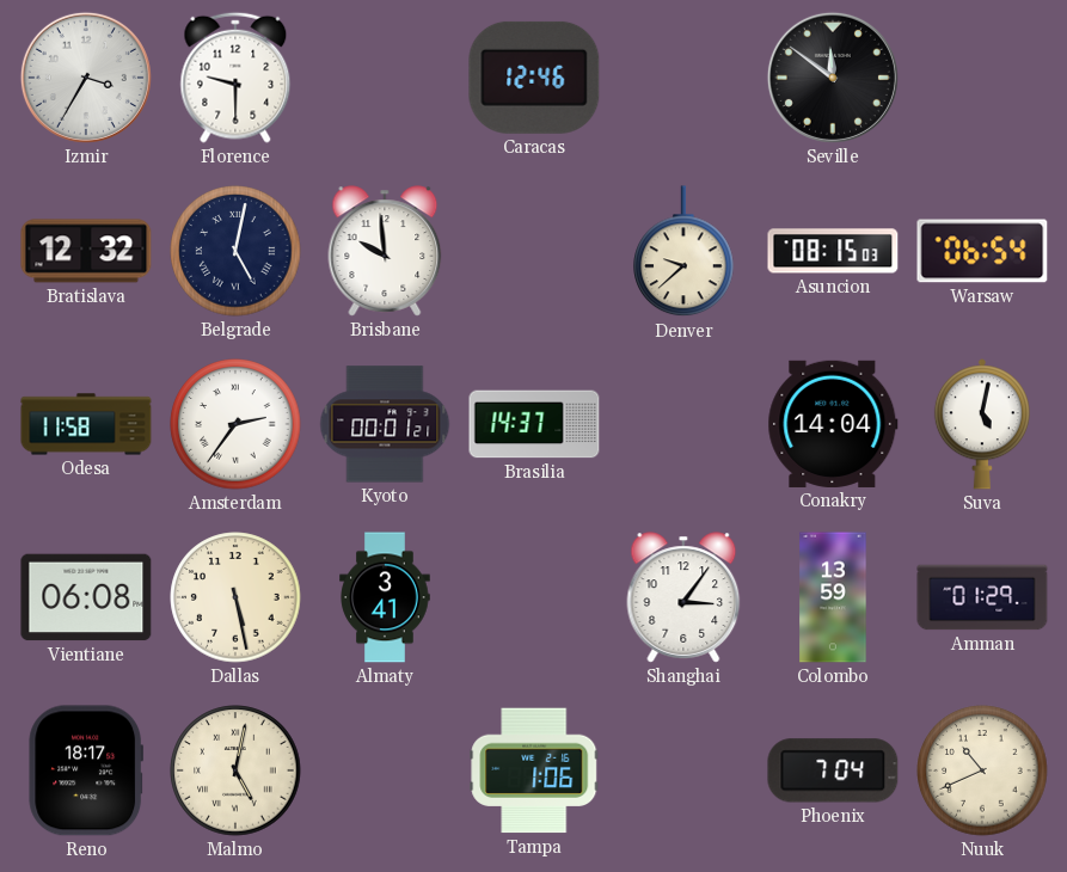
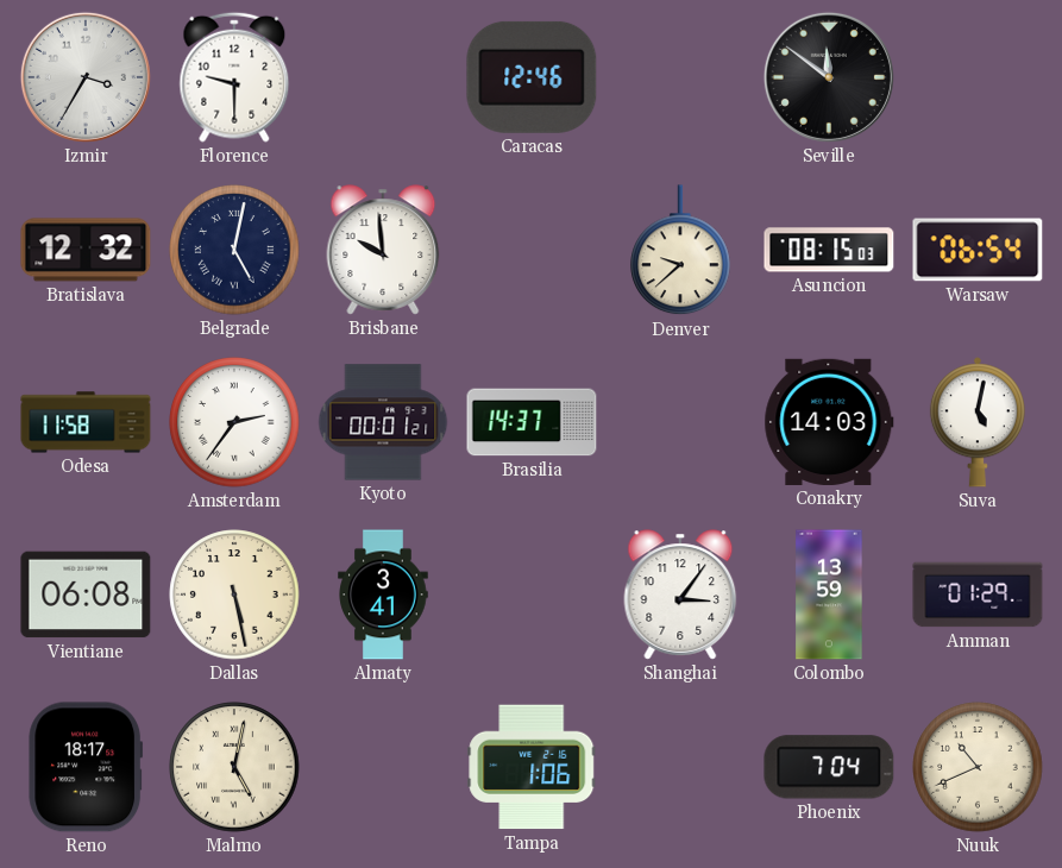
Conakry: 14:04 -> 14:03
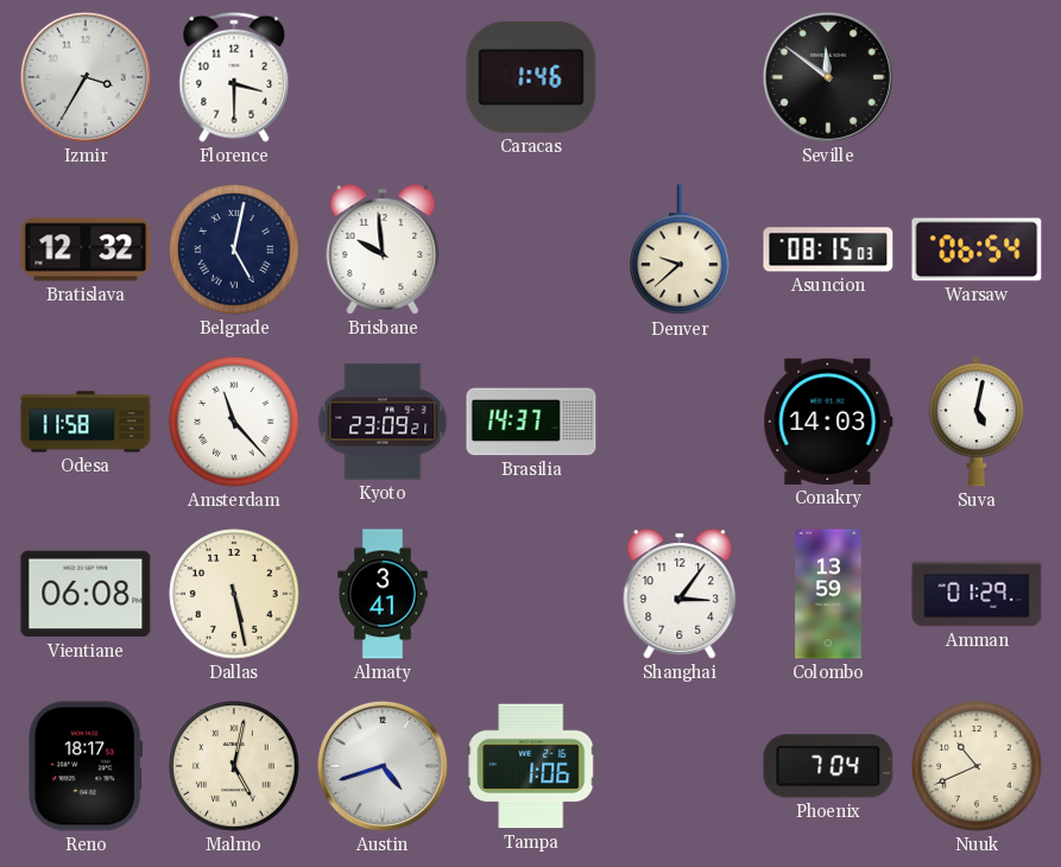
Florence: 9:30 -> 3:30
Caracas: 12:46 -> 1:46
Amsterdam: 2:36 -> 11:23
Kyoto: 00:01 -> 23:09
Austin: none -> 4:42
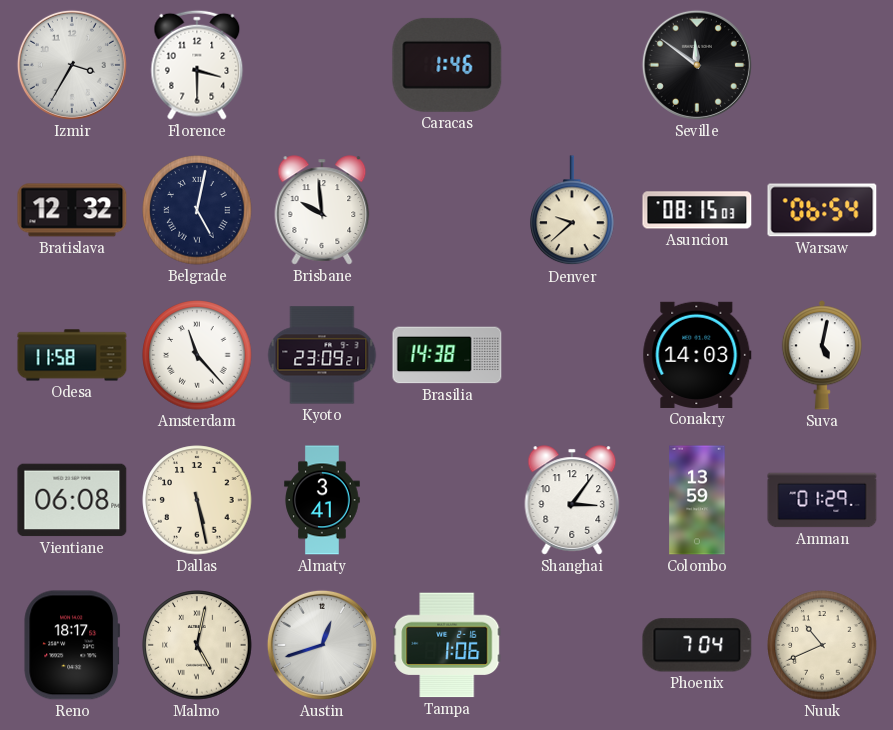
Brasilia: 14:37 -> 14:38
Austin: 4:42 -> 12:42
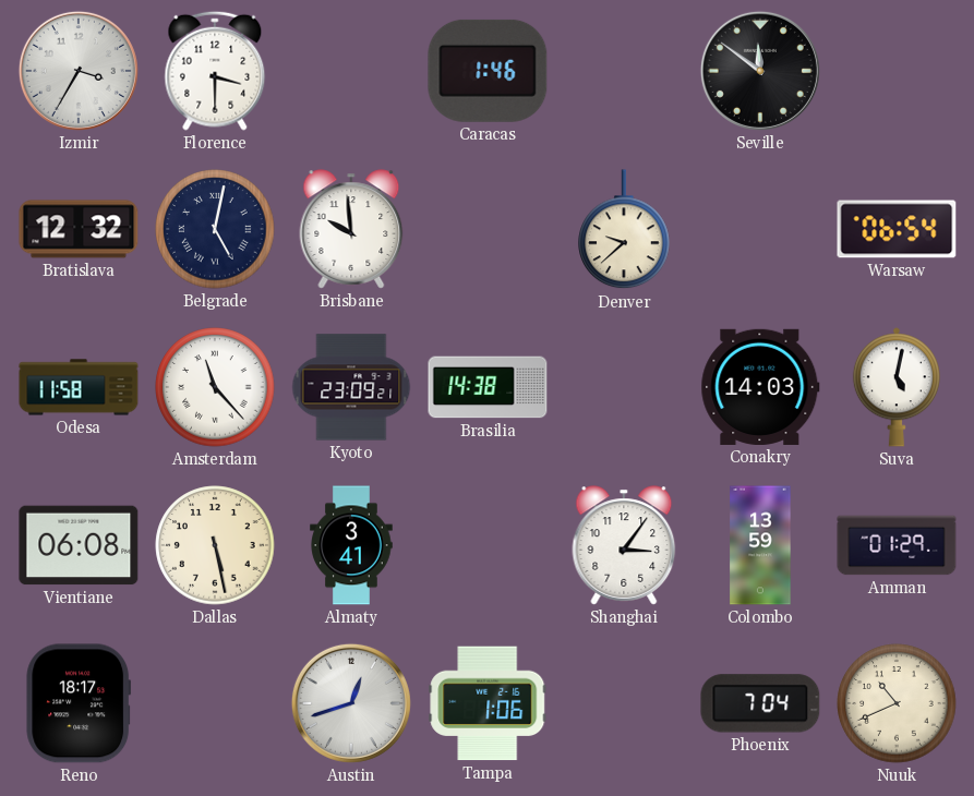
Asuncion: 08:15 -> none
Malmo: 5:02 -> none
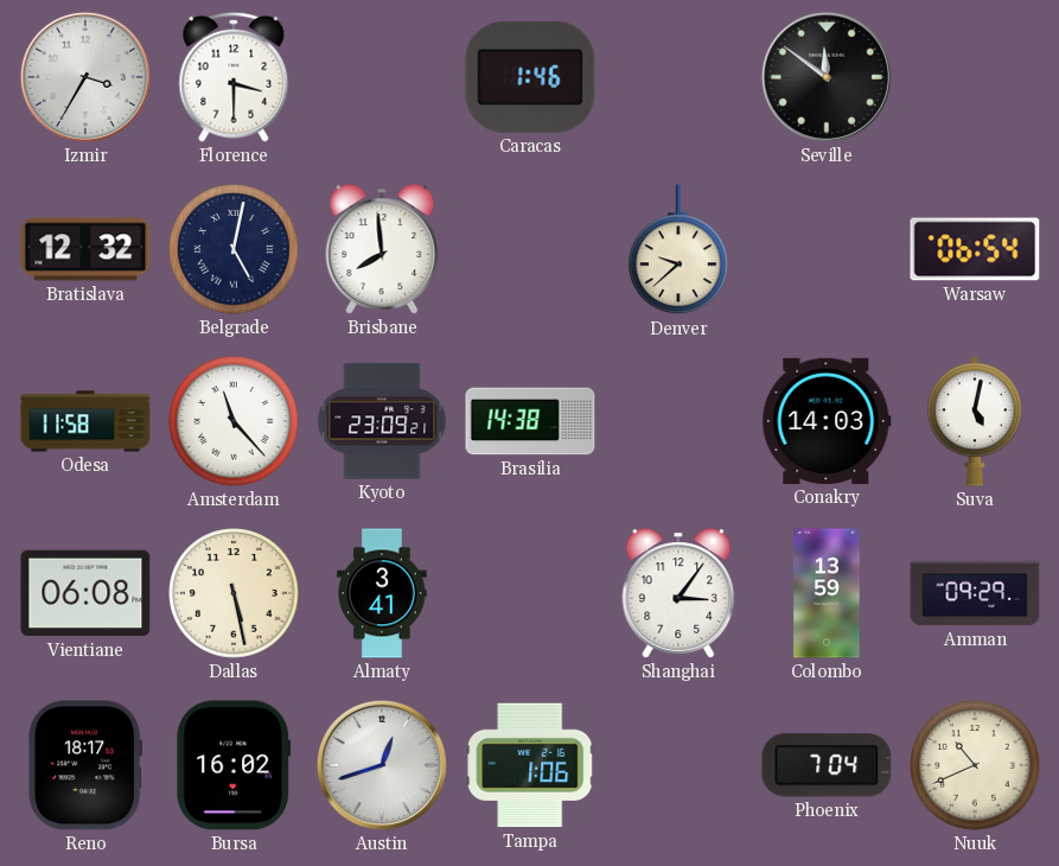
Brisbane: 9:59 -> 7:59
Amman: 01:29 -> 09:29
Bursa: none -> 16:02
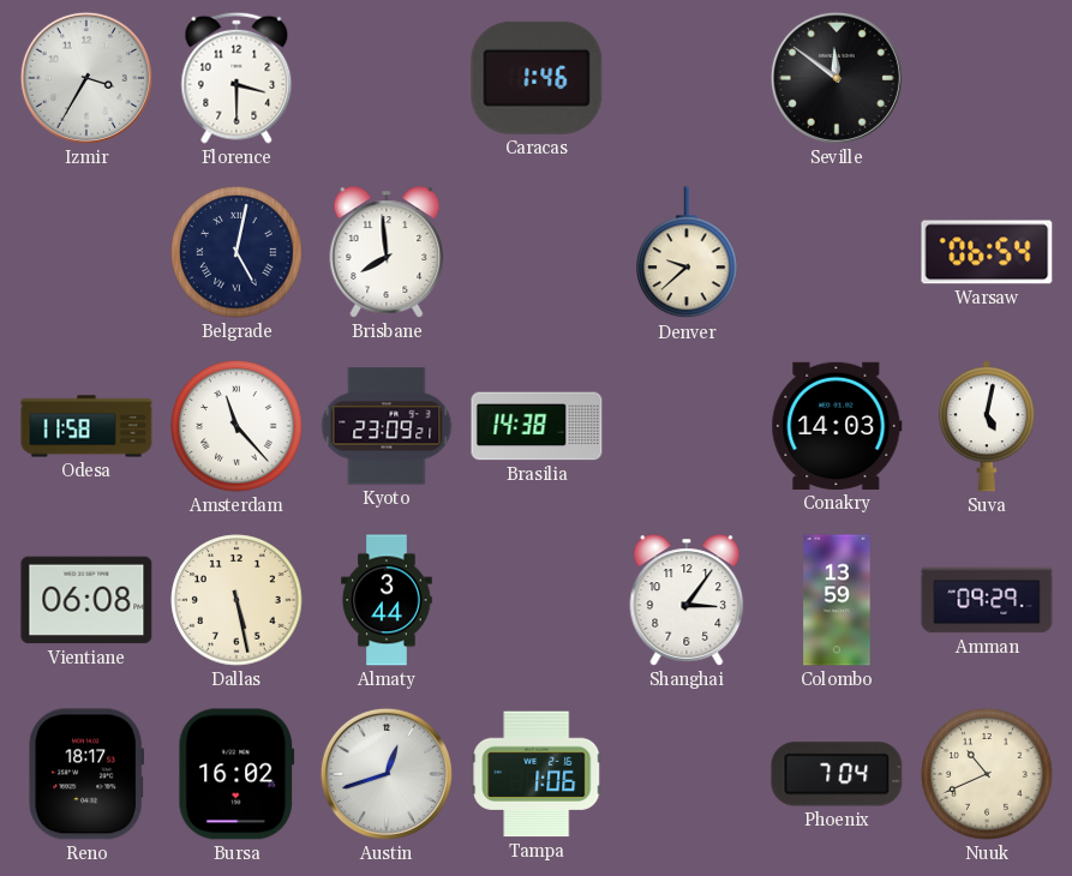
Bratislava: 12:32 -> none
Almaty: 3:41 -> 3:44
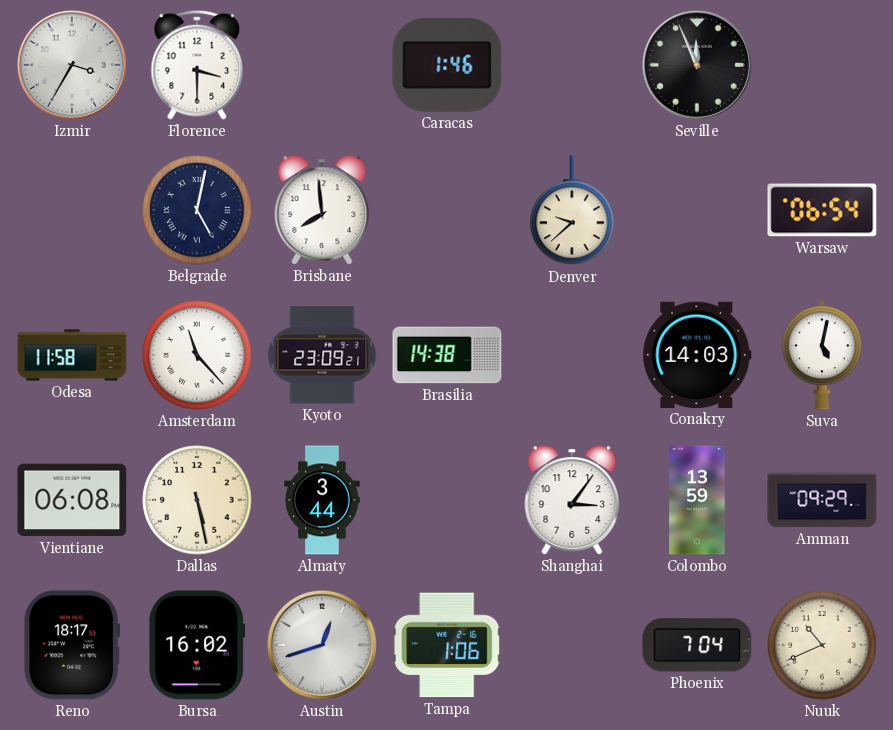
Seville: 11:51 -> 11:56
